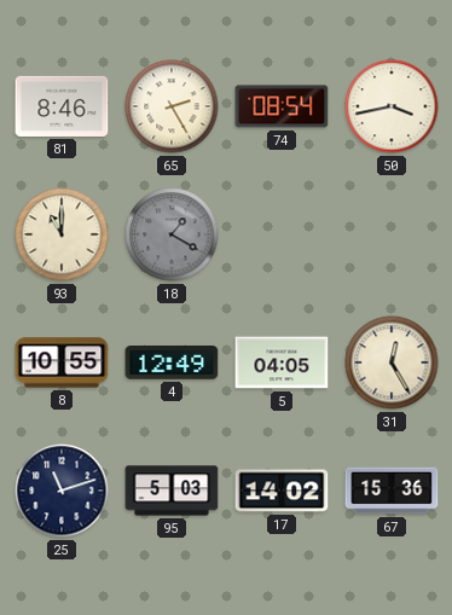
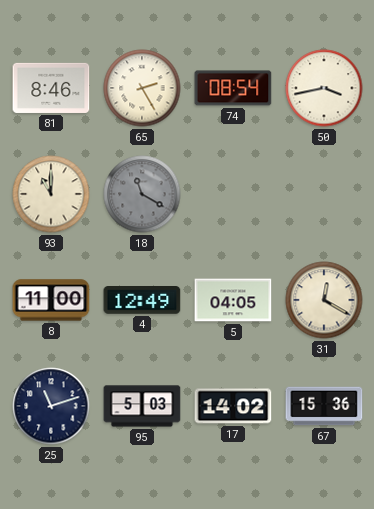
18: 1:20 -> 11:20
8: 10:55 -> 11:00
31: 12:25 -> 12:20
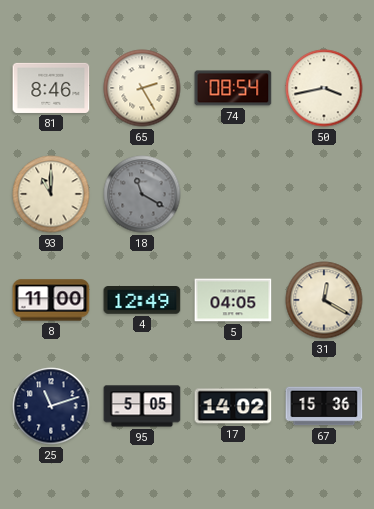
95: 5:03 -> 5:05
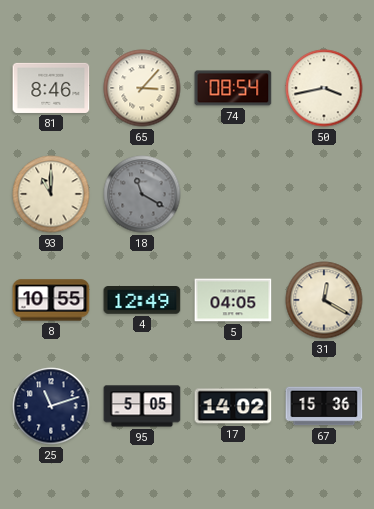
65: 2:25 -> 3:07
8: 11:00 -> 10:55
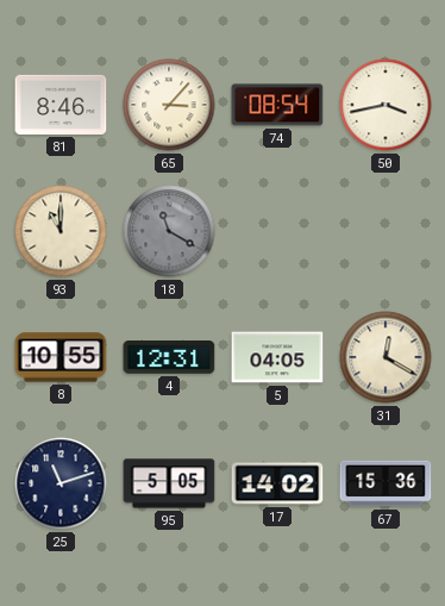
4: 12:49 -> 12:31
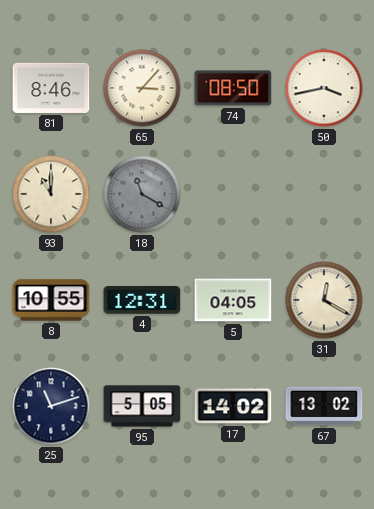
74: 08:54 -> 08:50
67: 15:36 -> 13:02
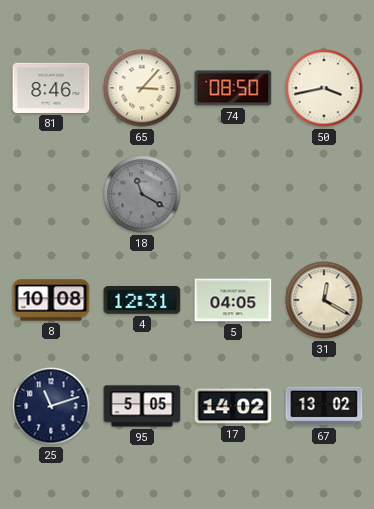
93: 11:00 -> none
8: 10:55 -> 10:08
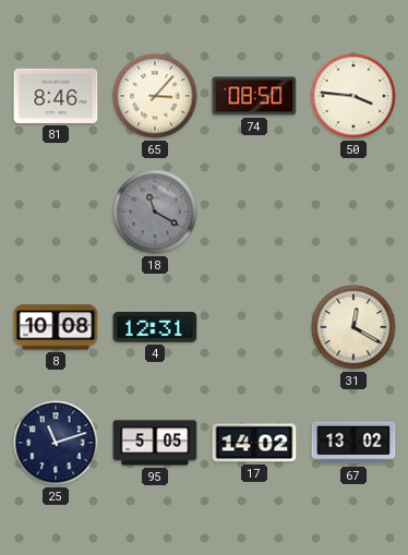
50: 3:43 -> 3:46
5: 04:05 -> none
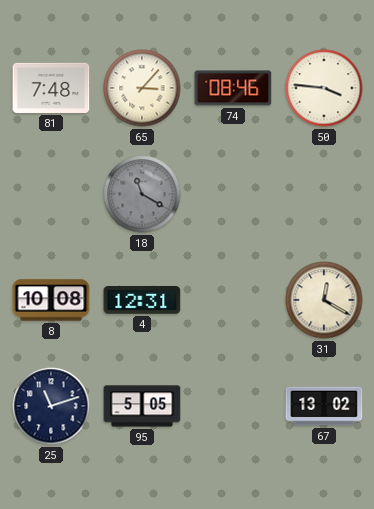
81: 8:46 -> 7:48
74: 08:50 -> 08:46
17: 14:02 -> none
